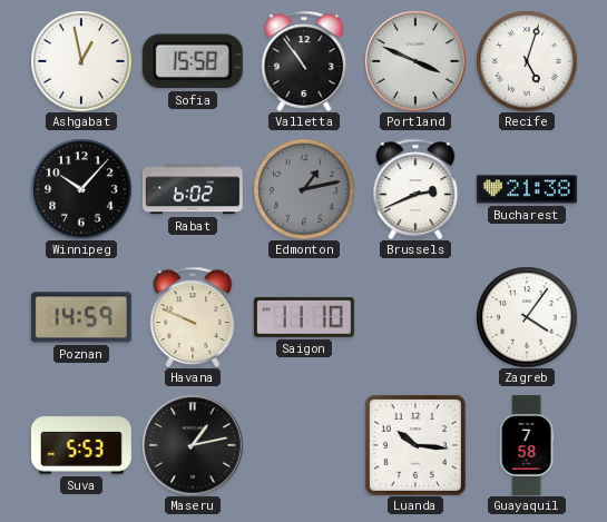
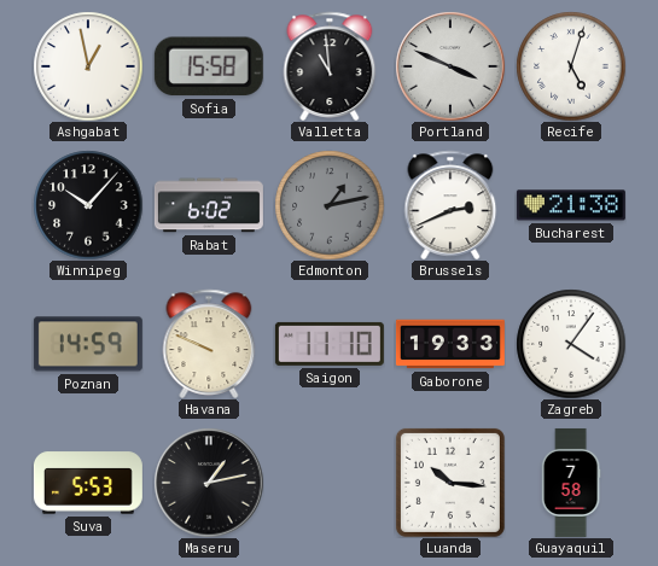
Valletta: 10:54 -> 10:59
Gaborone: none -> 19:33
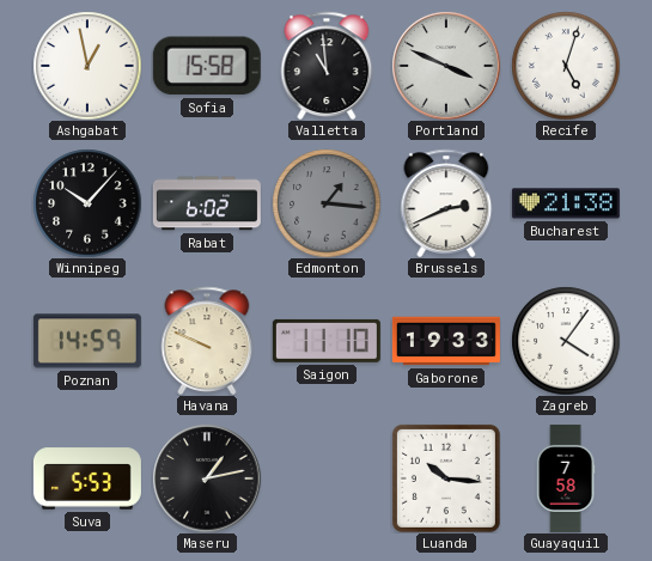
Edmonton: 1:13 -> 1:16
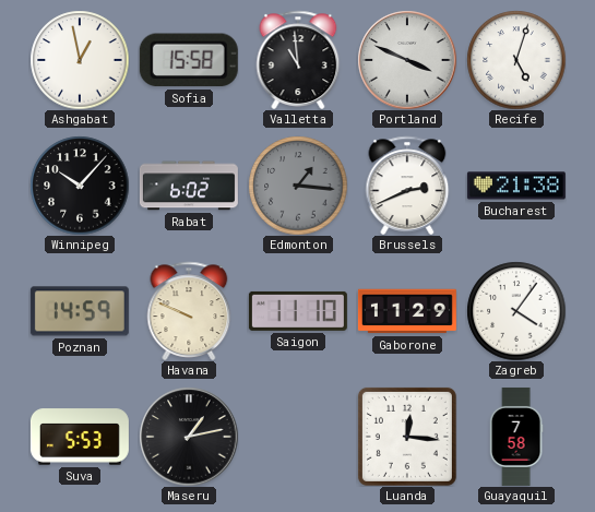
Gaborone: 19:33 -> 11:29
Luanda: 10:16 -> 12:16
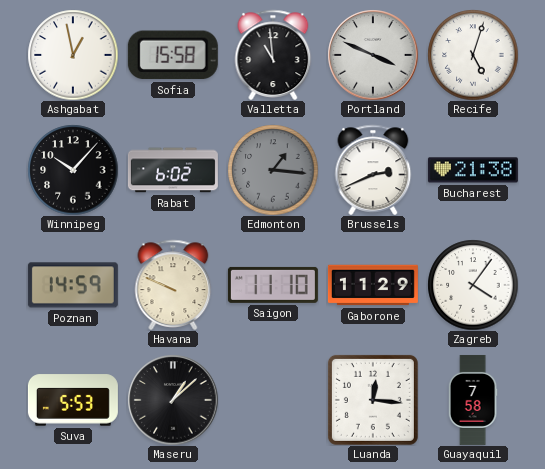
Maseru: 1:13 -> 1:08
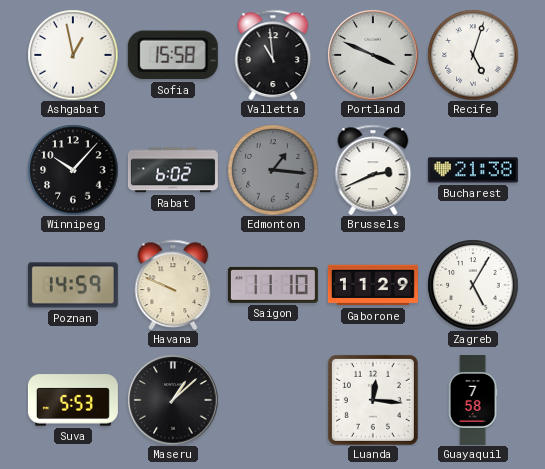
Zagreb: 4:06 -> 5:05
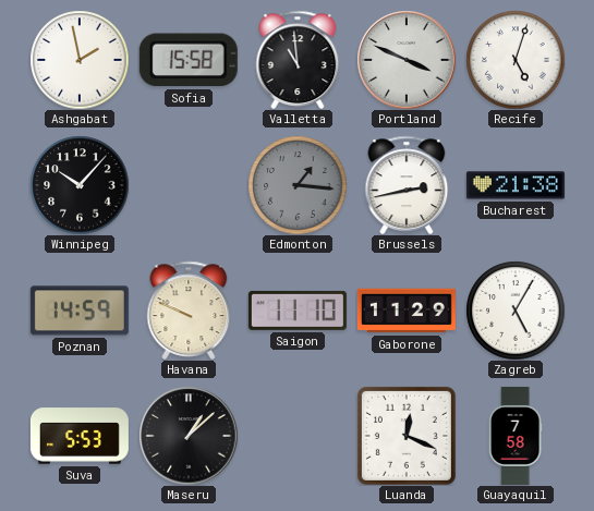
Ashgabat: 12:58 -> 1:58
Rabat: 6:02 -> none
Brussels: 2:41 -> 2:43
Luanda: 12:16 -> 12:19
